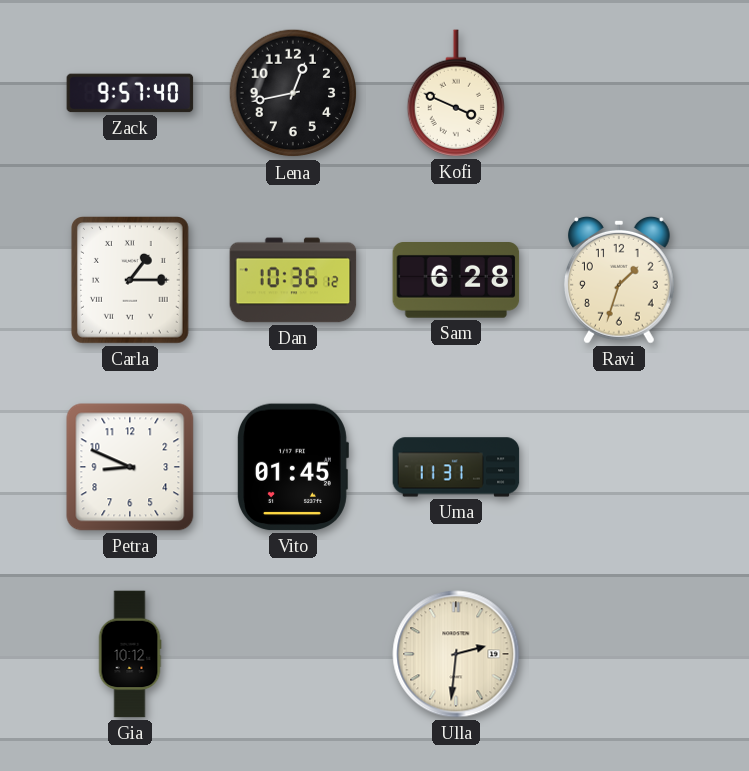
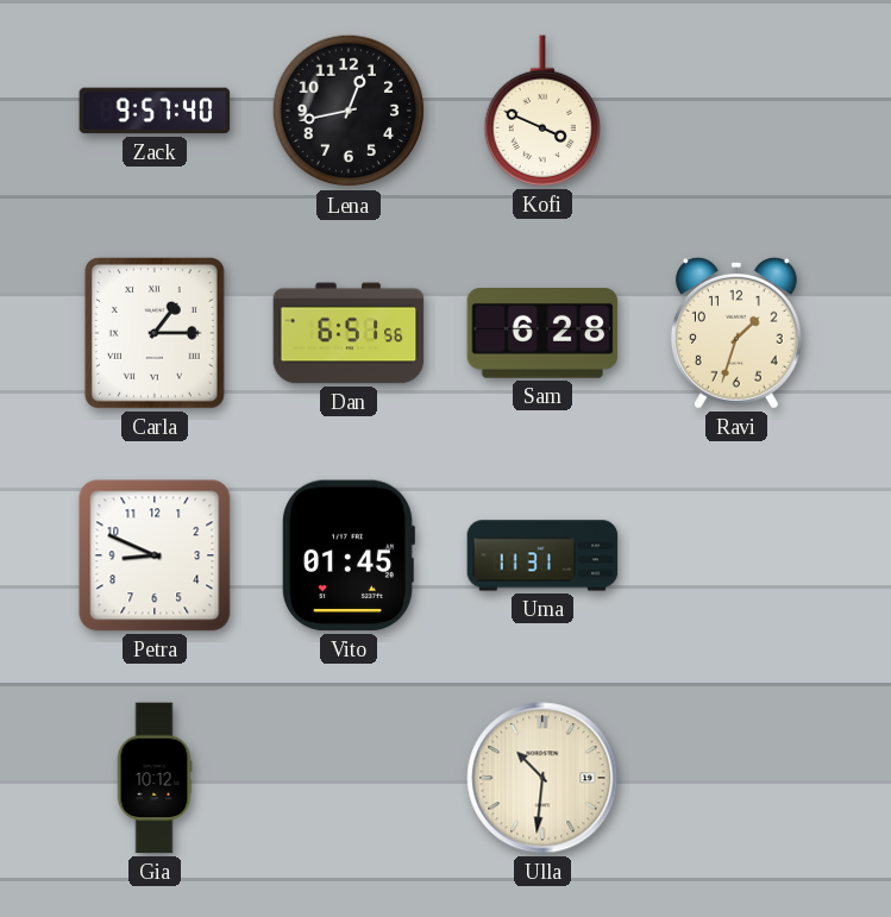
Dan: 10:36 -> 6:51
Ulla: 2:31 -> 10:31
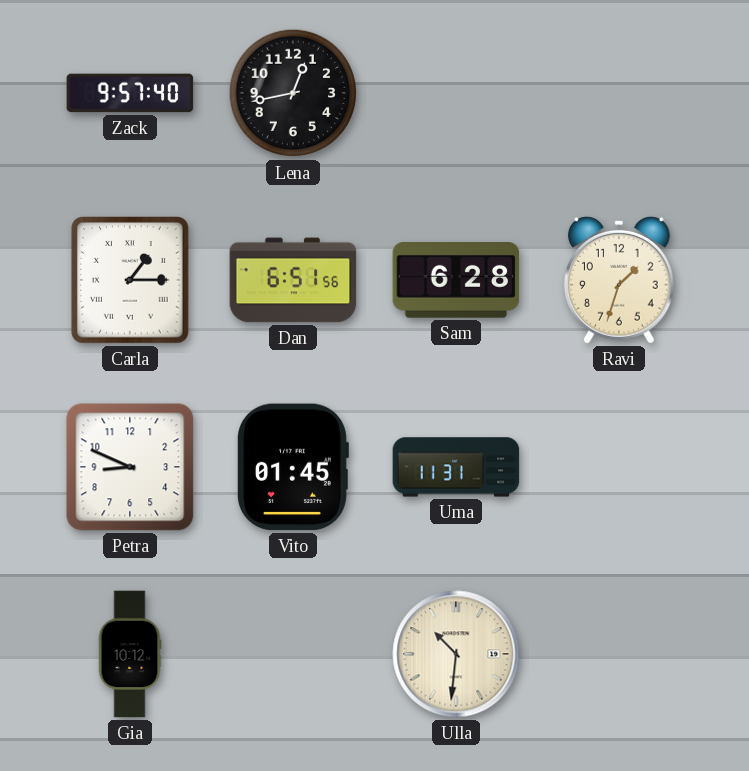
Kofi: 3:49 -> none
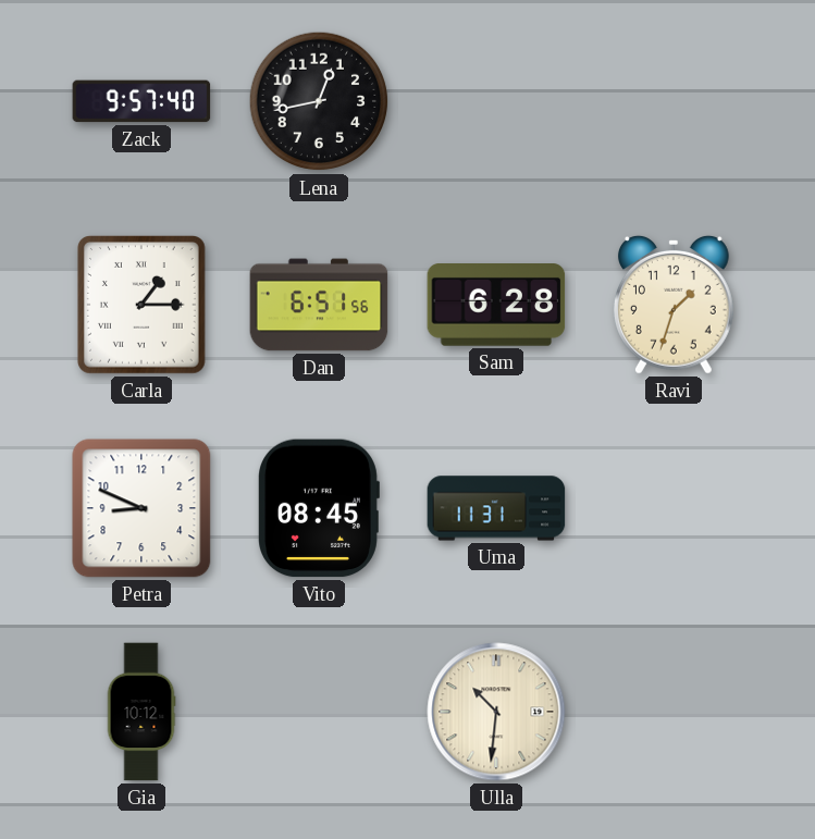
Vito: 01:45 -> 08:45
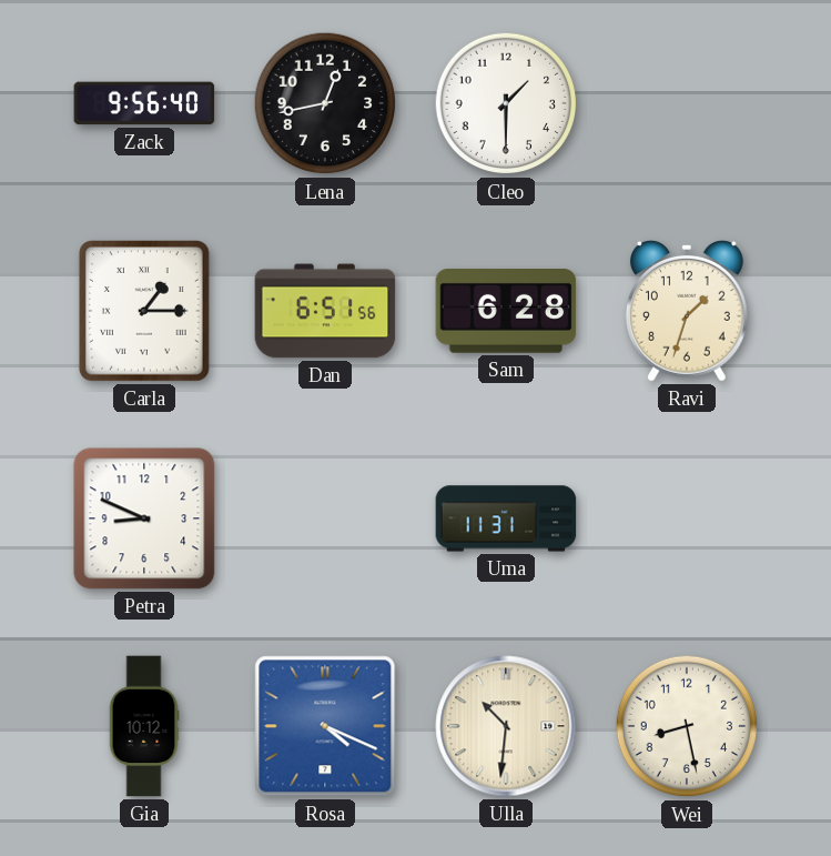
Zack: 9:57 -> 9:56
Cleo: none -> 1:30
Vito: 08:45 -> none
Rosa: none -> 4:19
Wei: none -> 8:28
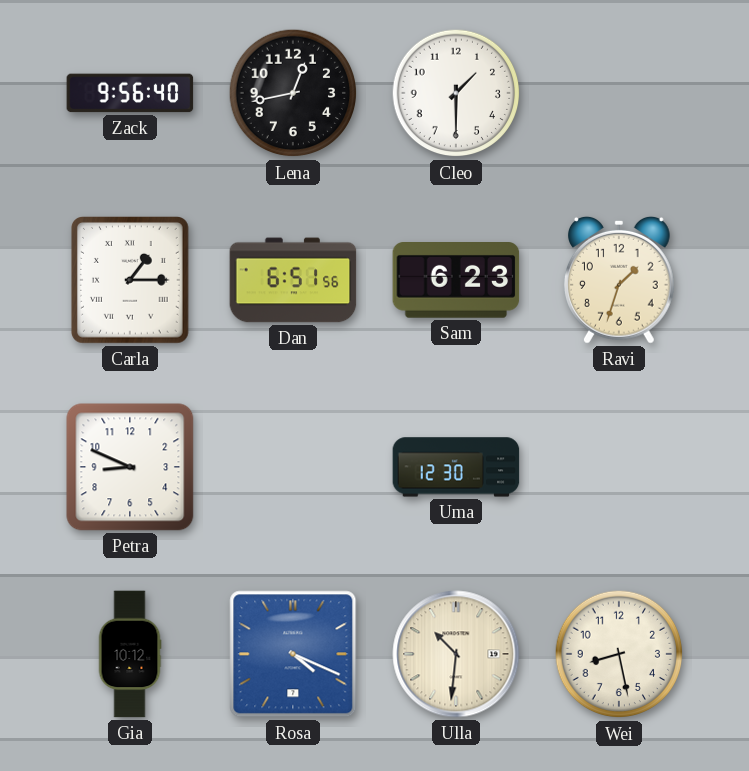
Sam: 6:28 -> 6:23
Uma: 11:31 -> 12:30
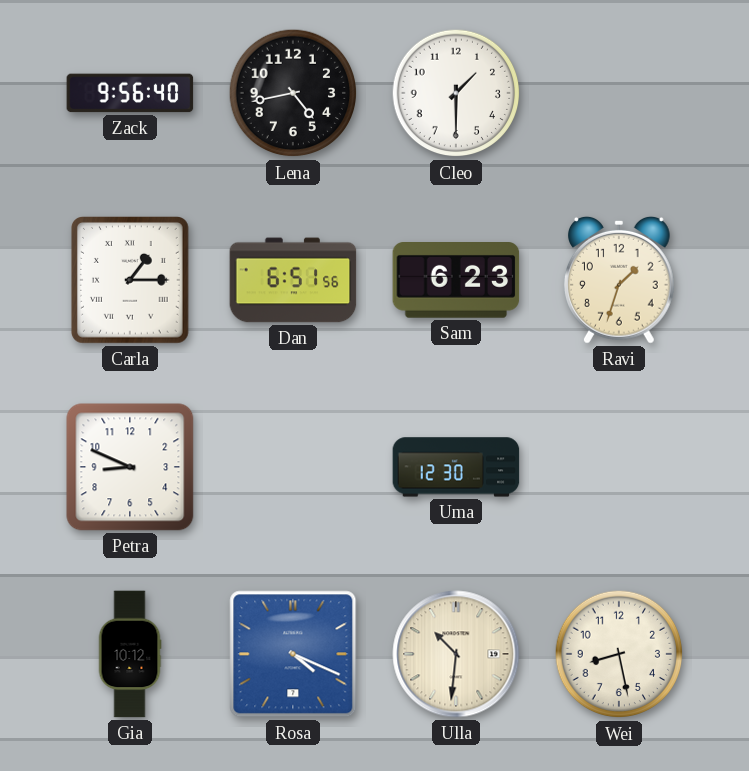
Lena: 12:43 -> 4:43
